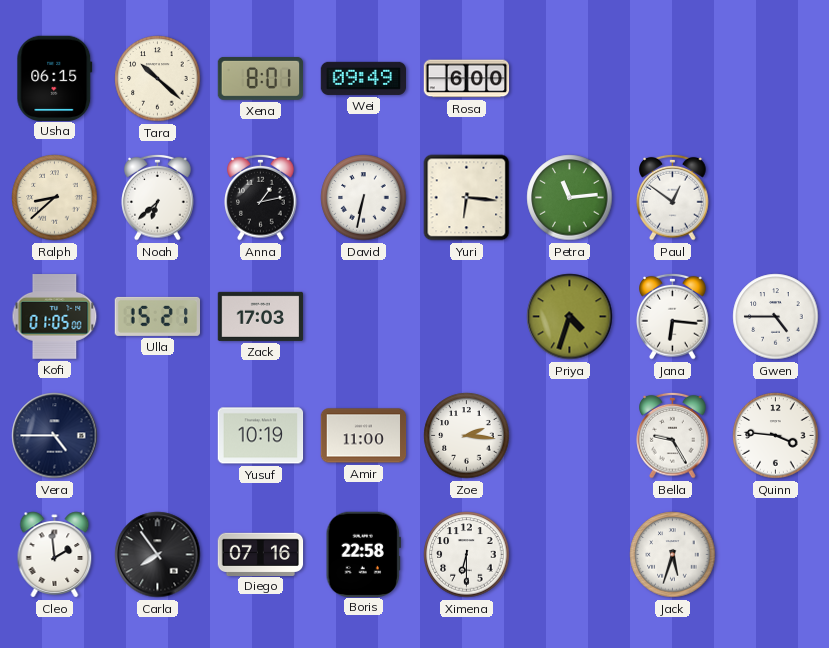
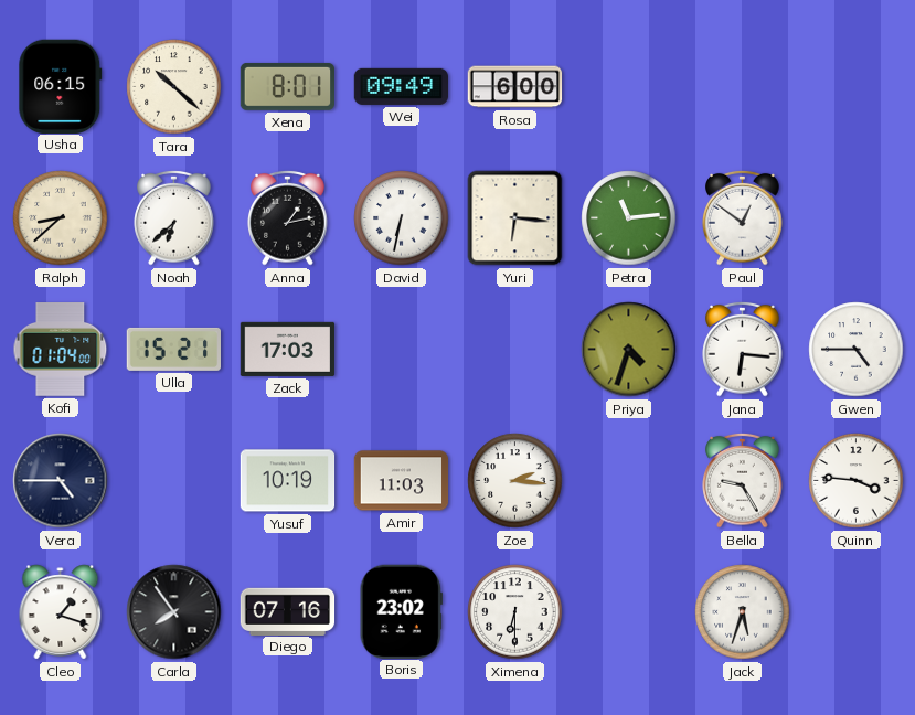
Kofi: 01:05 -> 01:04
Amir: 11:00 -> 11:03
Cleo: 1:59 -> 1:18
Boris: 22:58 -> 23:02
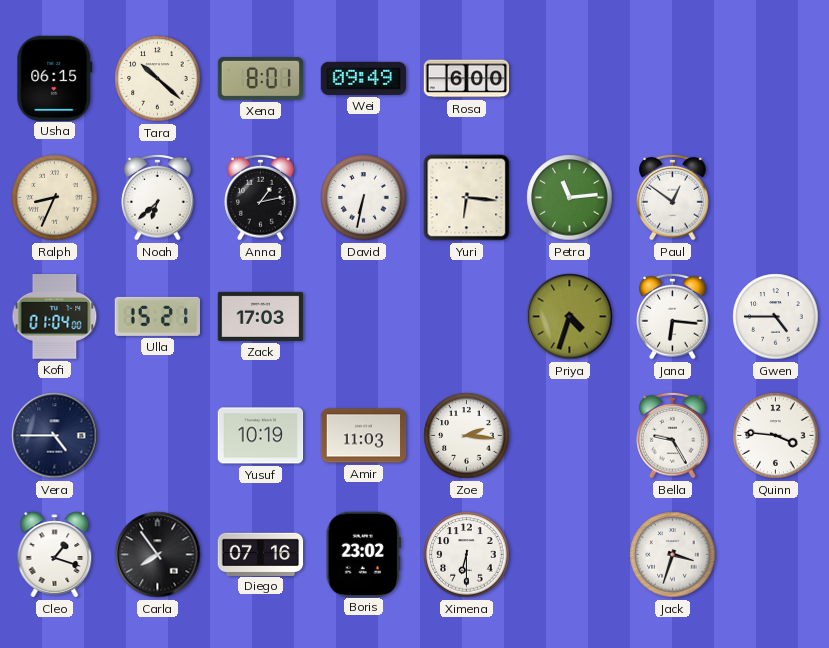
Ralph: 8:38 -> 8:34
Jack: 5:33 -> 3:33
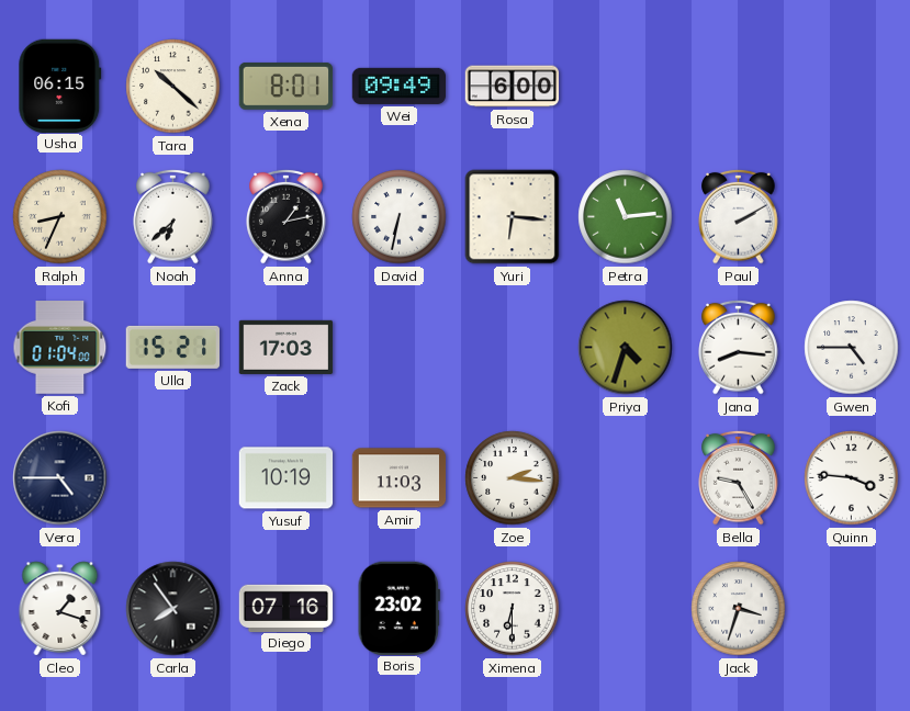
Paul: 12:51 -> 2:10
Jana: 6:16 -> 8:16
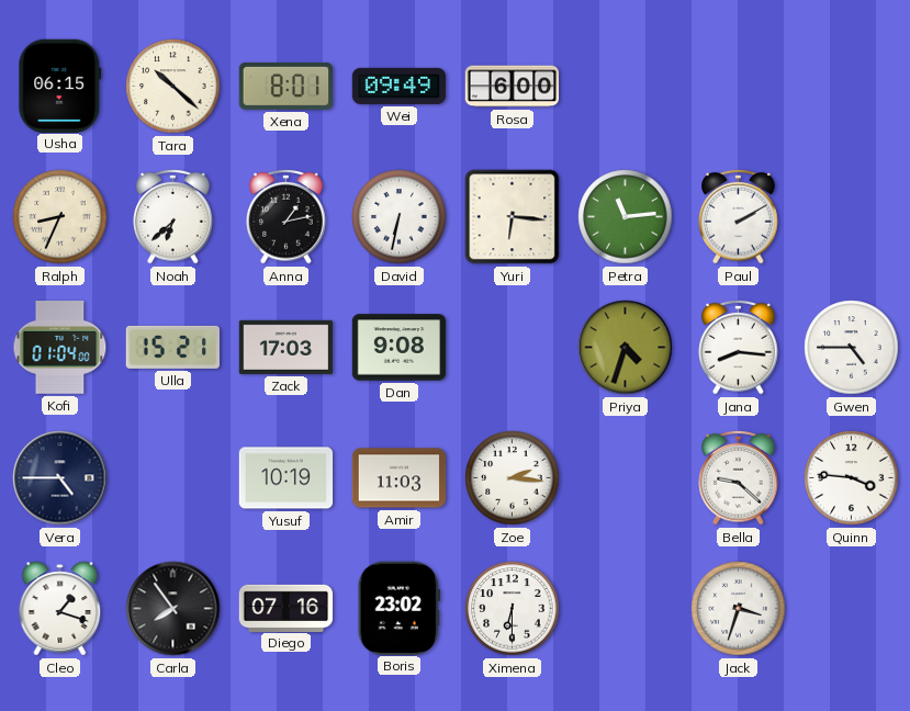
Dan: none -> 9:08
Bella: 9:25 -> 9:22
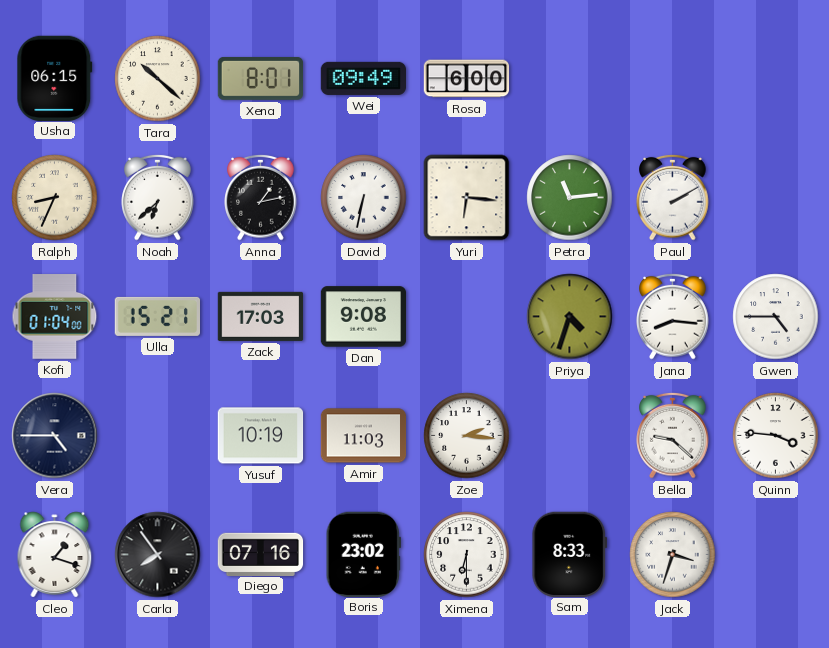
Sam: none -> 8:33
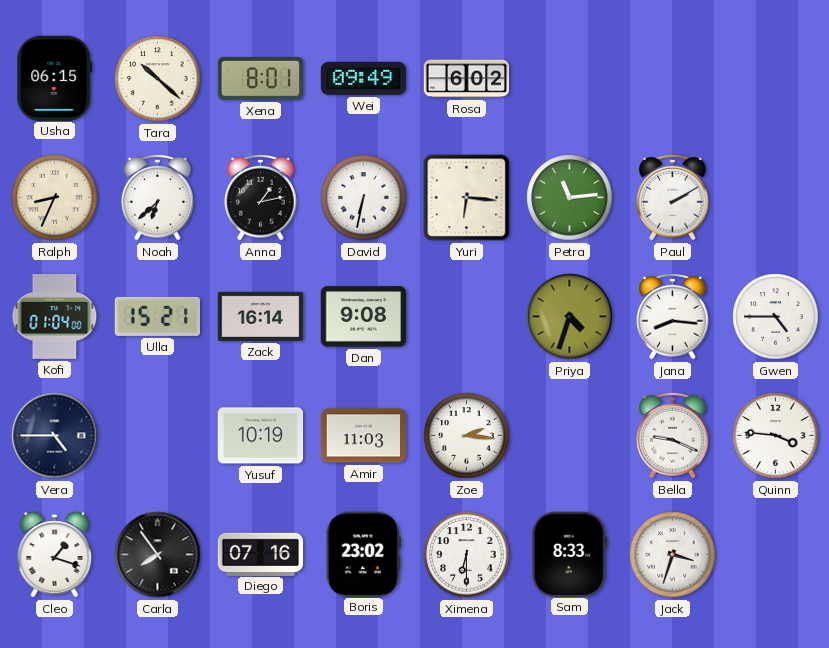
Rosa: 6:00 -> 6:02
Zack: 17:03 -> 16:14
Bella: 9:22 -> 9:19
